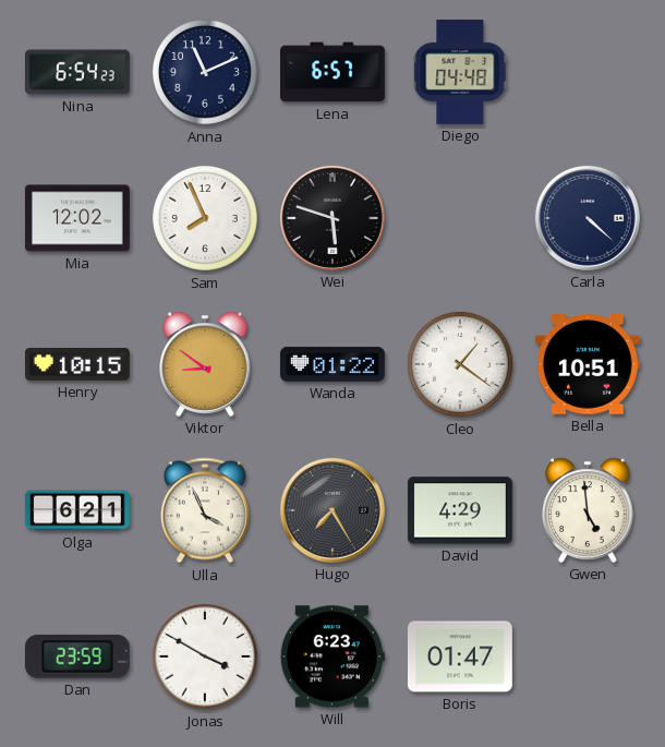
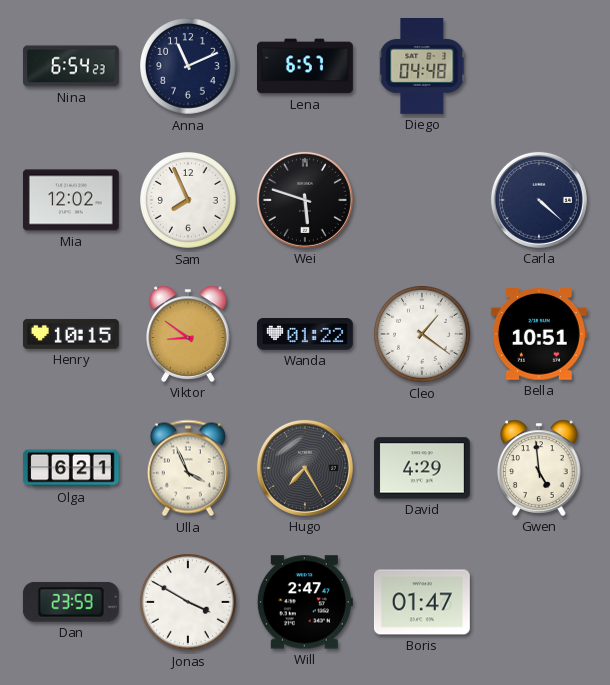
Will: 6:23 -> 2:47
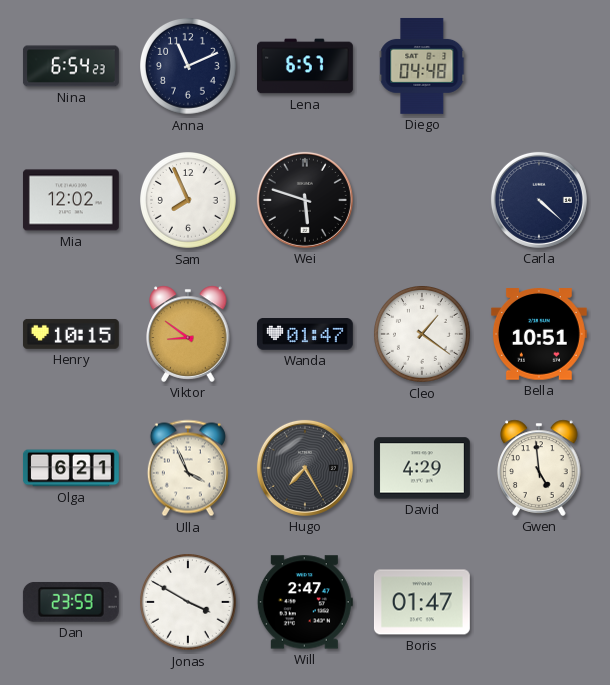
Wanda: 01:22 -> 01:47
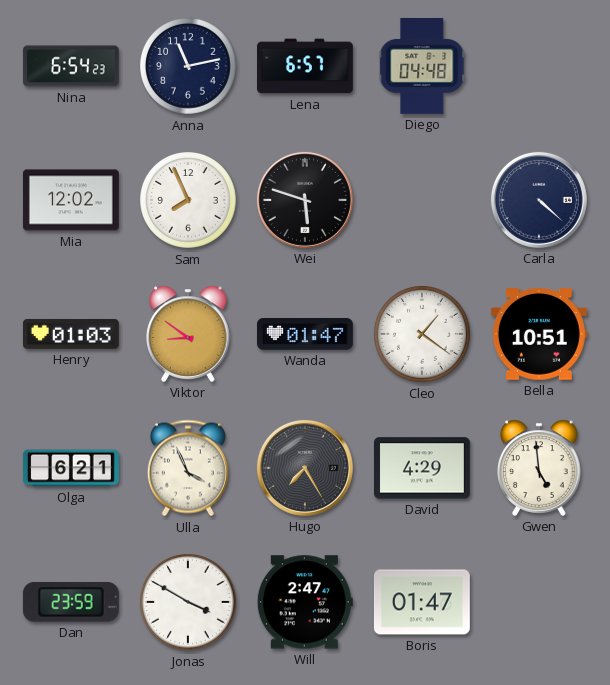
Anna: 11:11 -> 11:13
Henry: 10:15 -> 01:03
